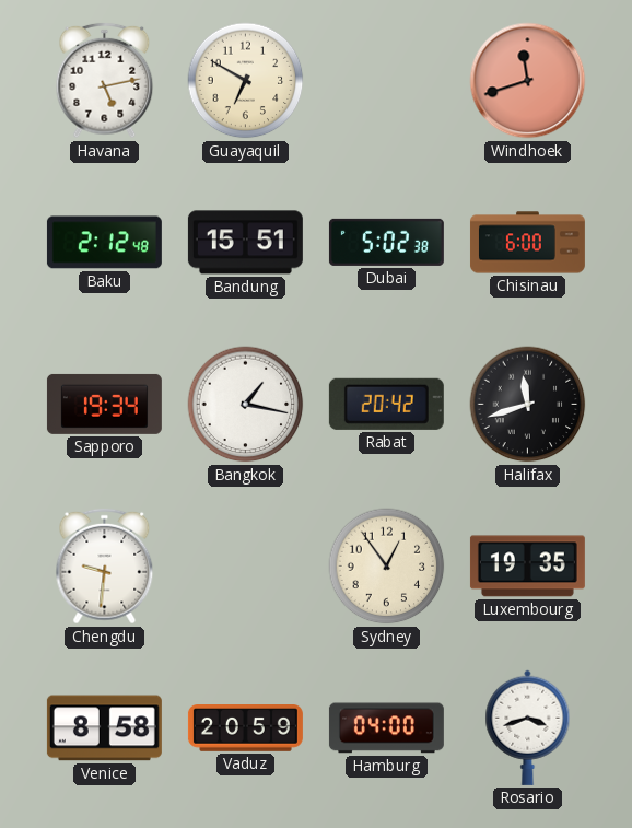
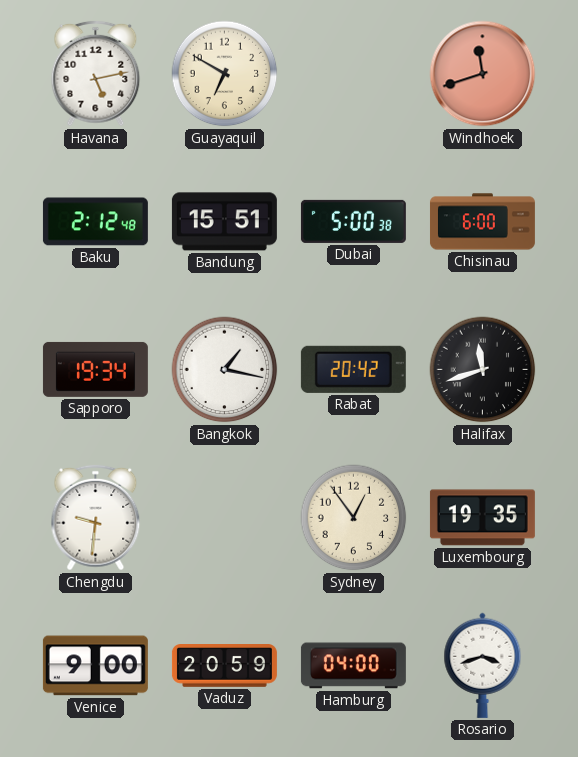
Dubai: 5:02 -> 5:00
Venice: 8:58 -> 9:00
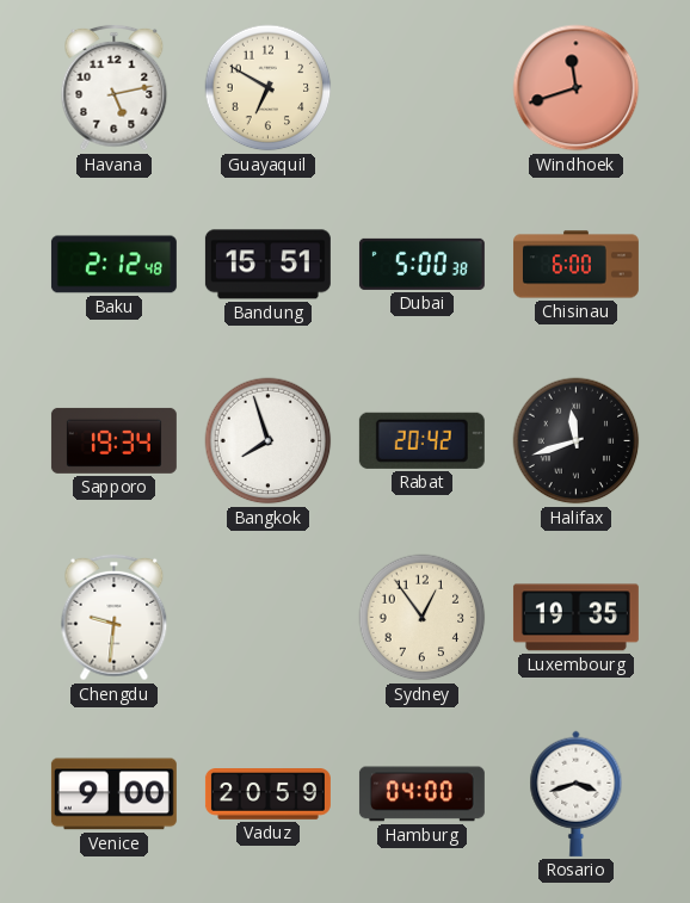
Bangkok: 1:17 -> 7:57
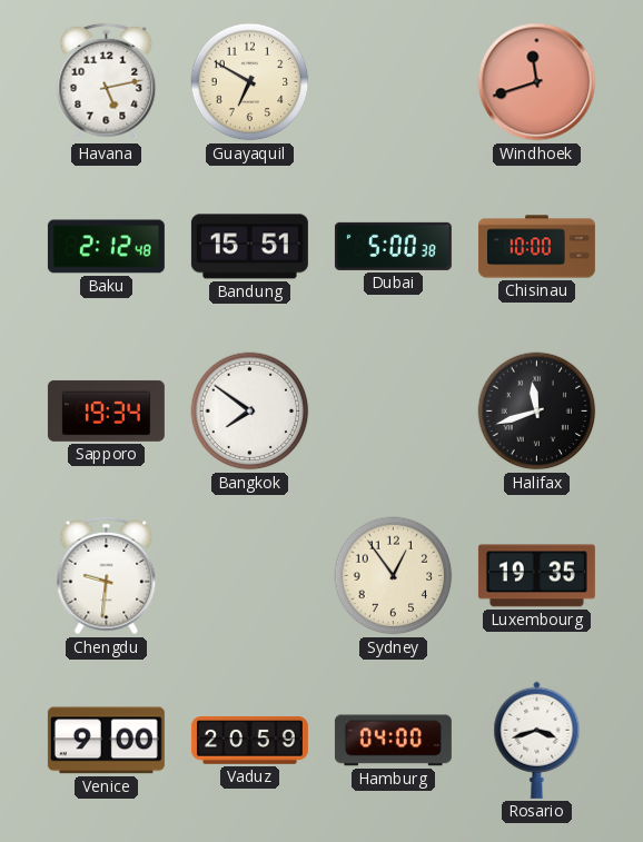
Chisinau: 6:00 -> 10:00
Bangkok: 7:57 -> 7:51
Rabat: 20:42 -> none
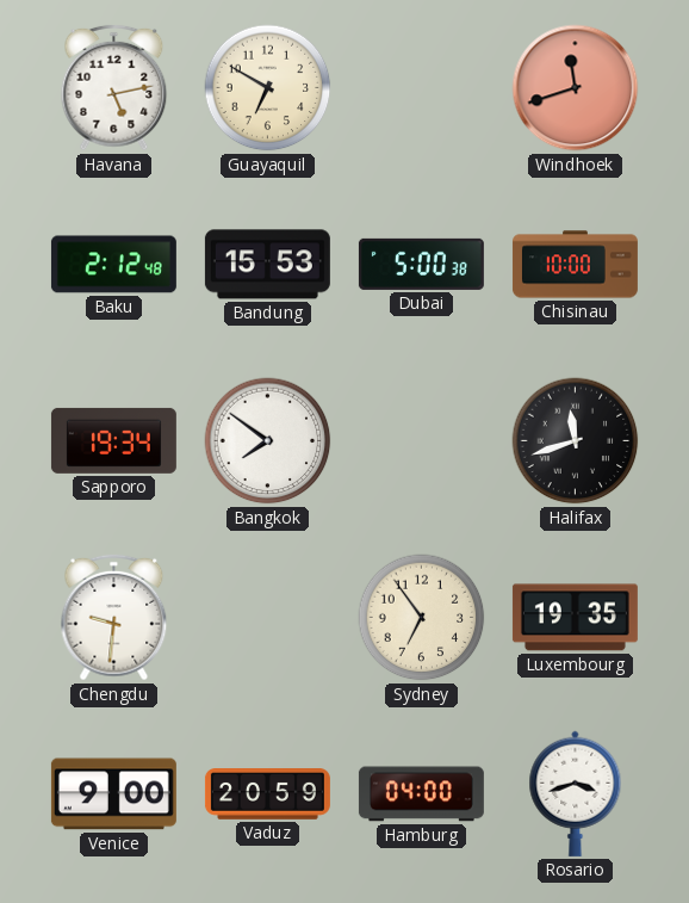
Bandung: 15:51 -> 15:53
Sydney: 12:54 -> 6:54
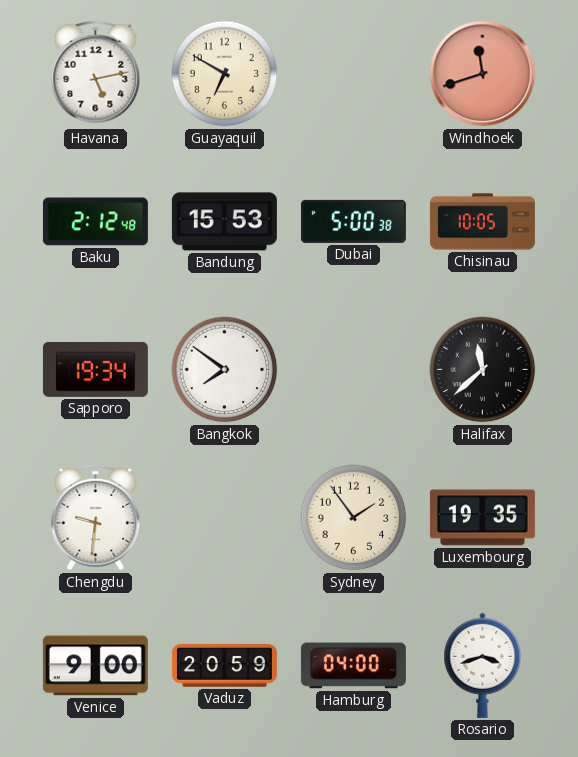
Chisinau: 10:00 -> 10:05
Halifax: 11:42 -> 11:38
Sydney: 6:54 -> 1:54
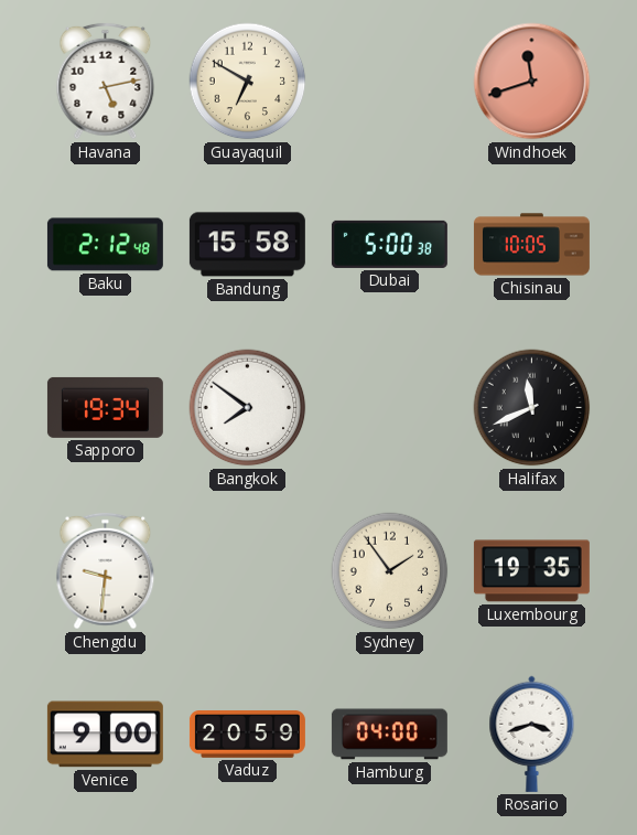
Bandung: 15:53 -> 15:58
Halifax: 11:38 -> 11:41
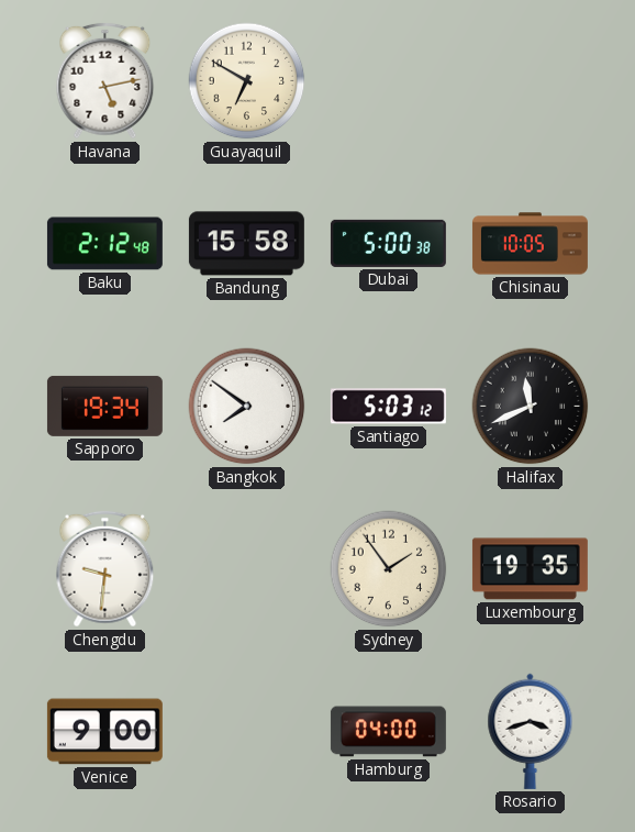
Windhoek: 11:42 -> none
Santiago: none -> 5:03
Vaduz: 20:59 -> none
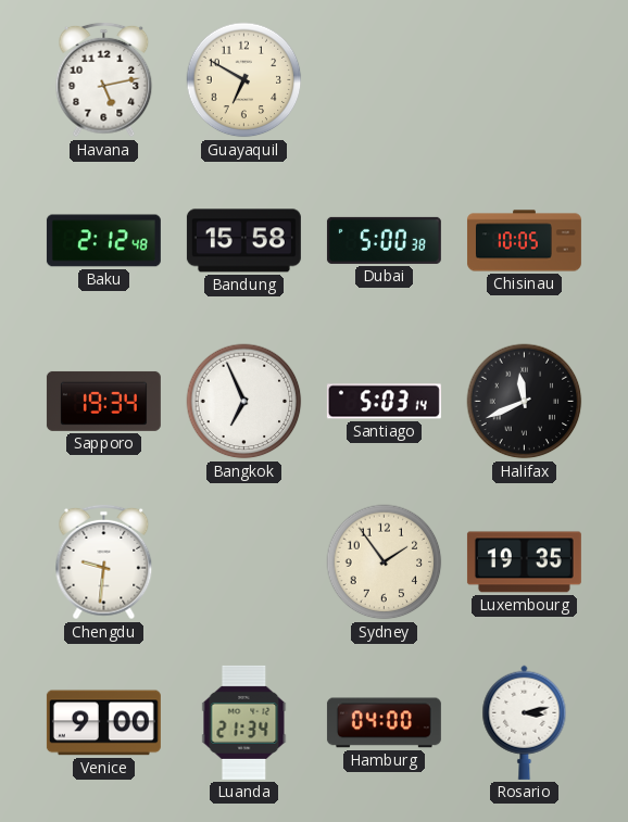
Bangkok: 7:51 -> 6:56
Santiago: 5:03:12 -> 5:03:14
Luanda: none -> 21:34
Rosario: 3:42 -> 3:13
